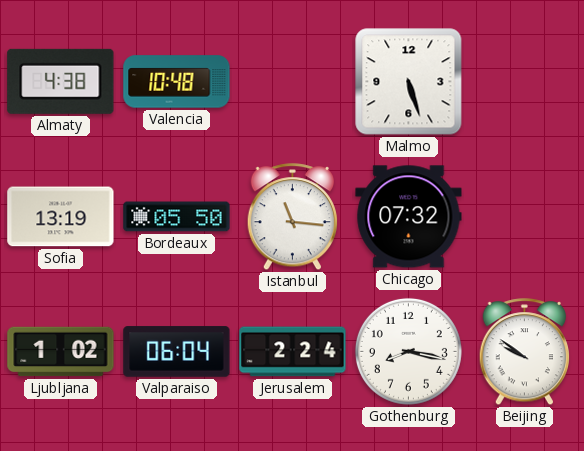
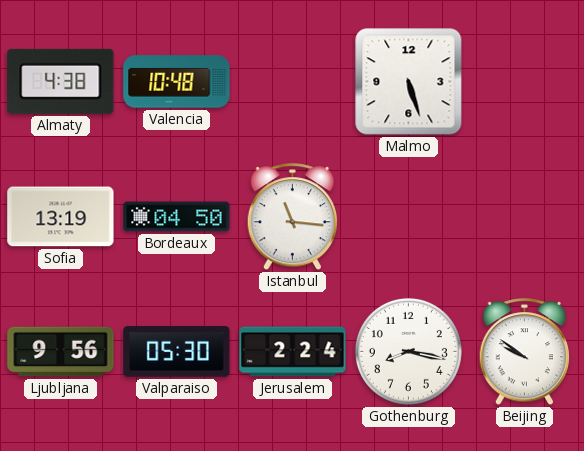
Bordeaux: 05:50 -> 04:50
Chicago: 07:32 -> none
Ljubljana: 1:02 -> 9:56
Valparaiso: 06:04 -> 05:30
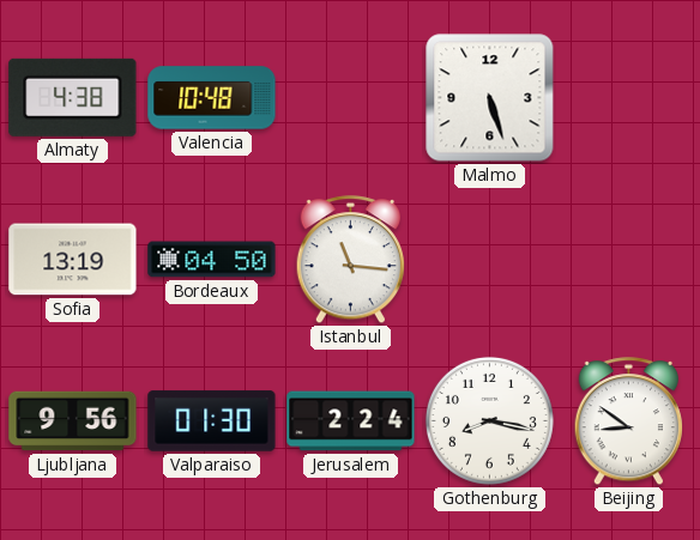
Valparaiso: 05:30 -> 01:30
Beijing: 9:51 -> 8:51
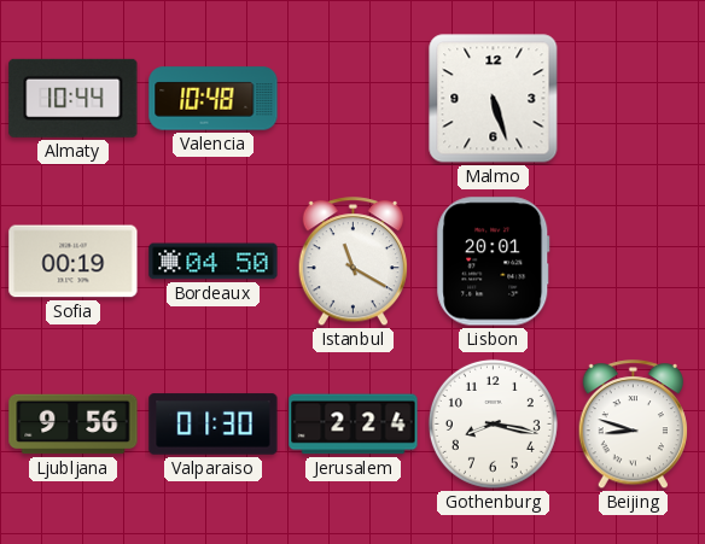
Almaty: 4:38 -> 10:44
Sofia: 13:19 -> 00:19
Istanbul: 11:16 -> 11:20
Lisbon: none -> 20:01
Beijing: 8:51 -> 8:48
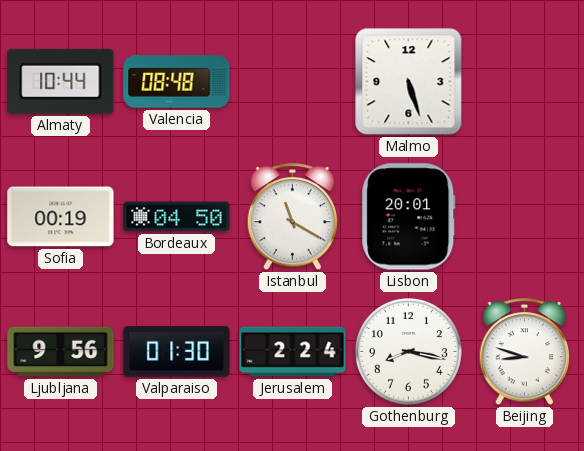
Valencia: 10:48 -> 08:48
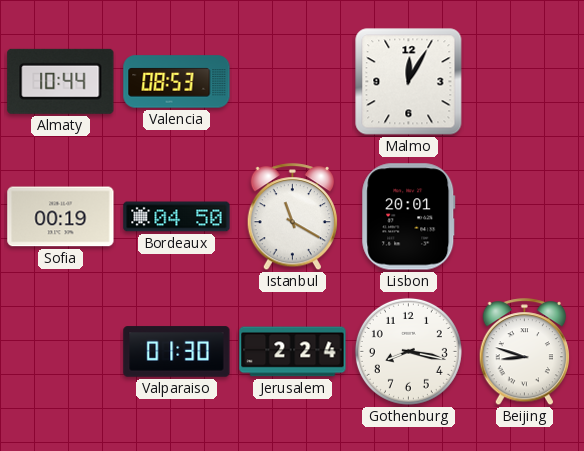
Valencia: 08:48 -> 08:53
Malmo: 5:27 -> 12:05
Ljubljana: 9:56 -> none
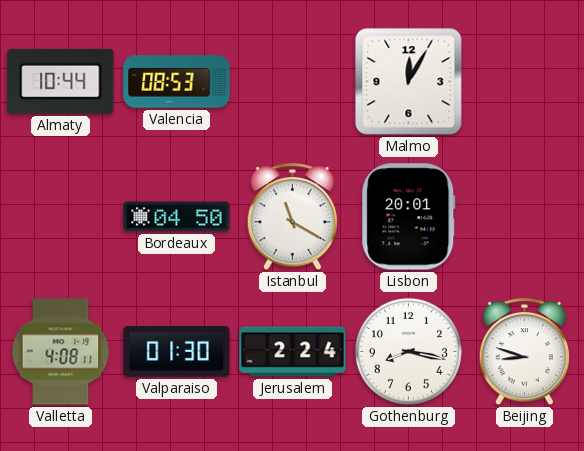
Sofia: 00:19 -> none
Valletta: none -> 4:08
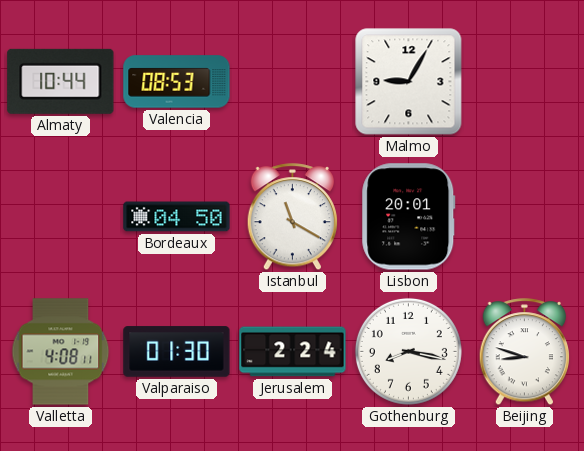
Malmo: 12:05 -> 9:05
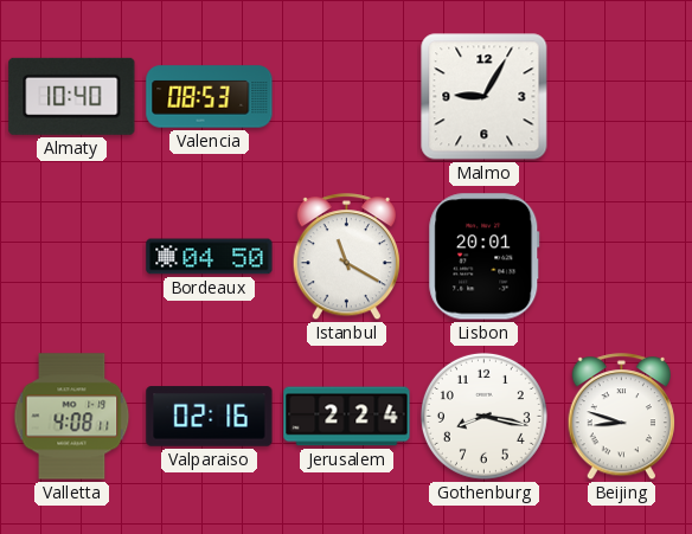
Almaty: 10:44 -> 10:40
Valparaiso: 01:30 -> 02:16
